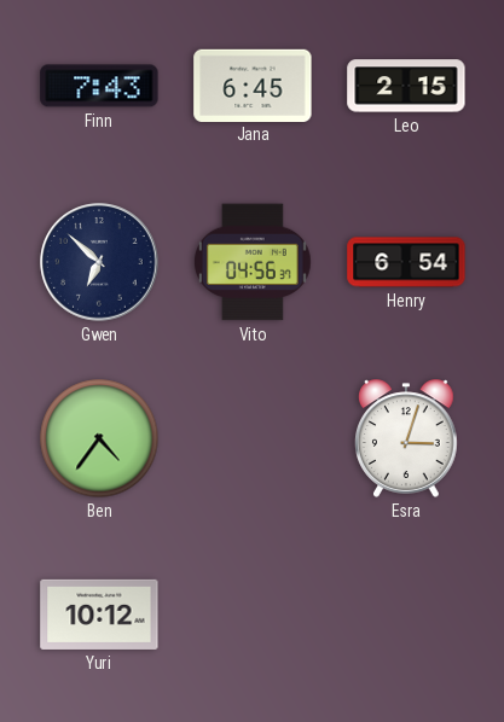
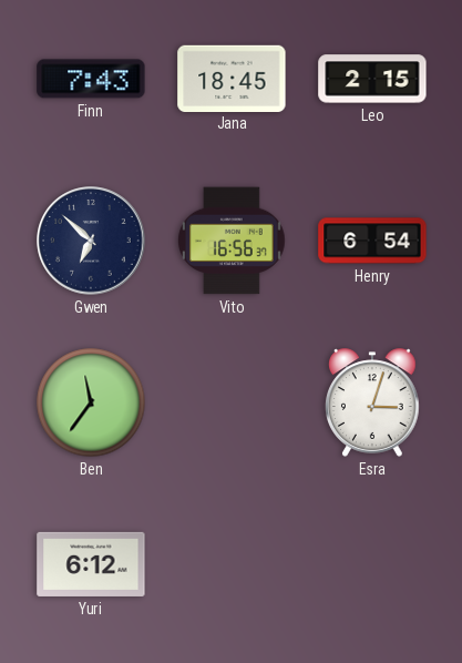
Jana: 6:45 -> 18:45
Vito: 04:56 -> 16:56
Ben: 4:36 -> 11:36
Yuri: 10:12 -> 6:12
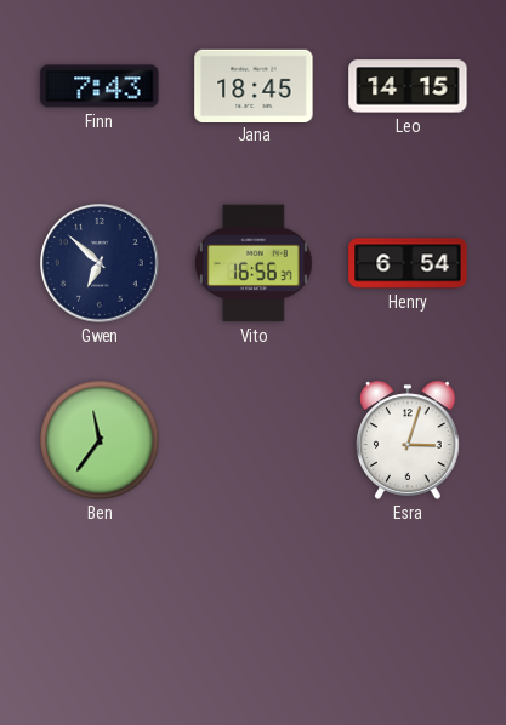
Leo: 2:15 -> 14:15
Yuri: 6:12 -> none
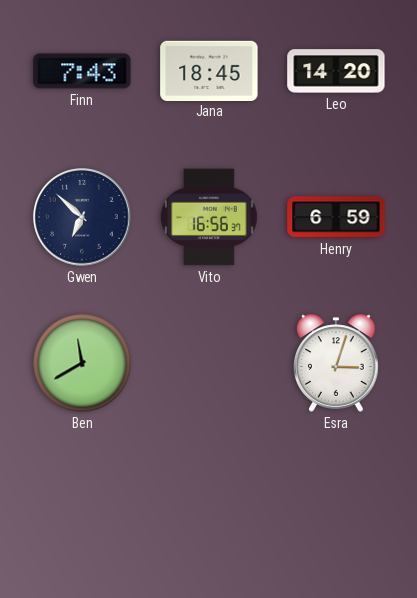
Leo: 14:15 -> 14:20
Henry: 6:54 -> 6:59
Ben: 11:36 -> 11:40
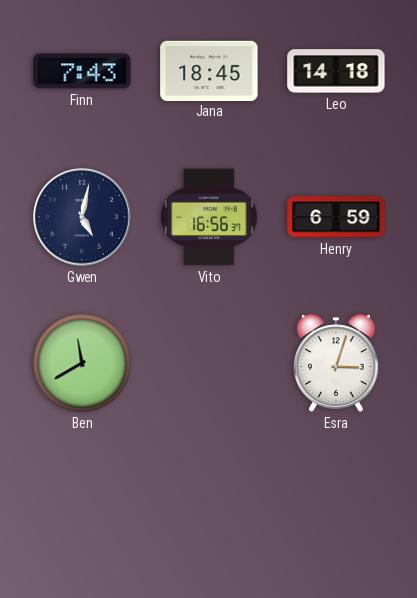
Leo: 14:20 -> 14:18
Gwen: 6:52 -> 5:02
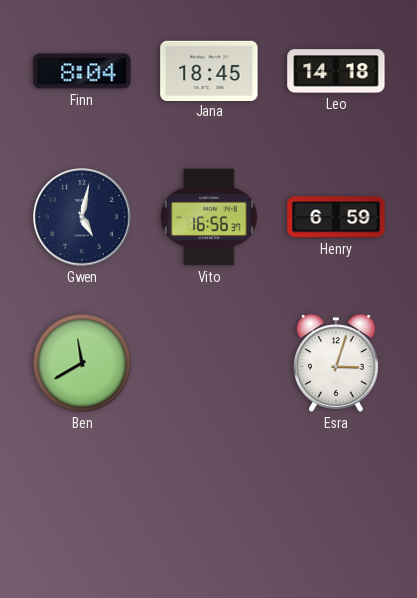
Finn: 7:43 -> 8:04
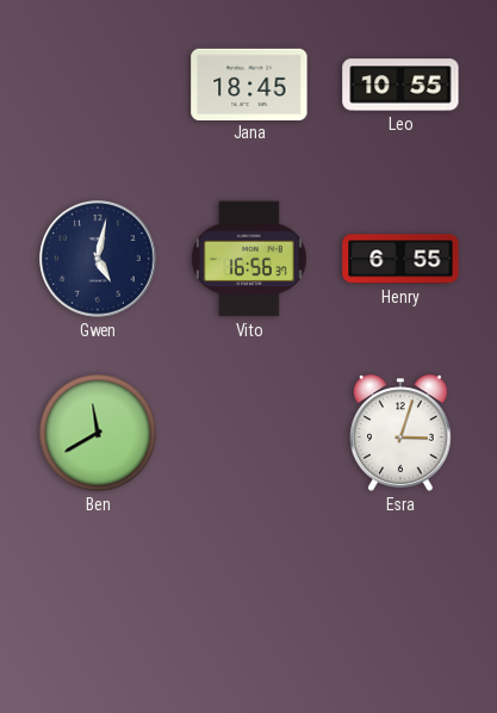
Finn: 8:04 -> none
Leo: 14:18 -> 10:55
Henry: 6:59 -> 6:55
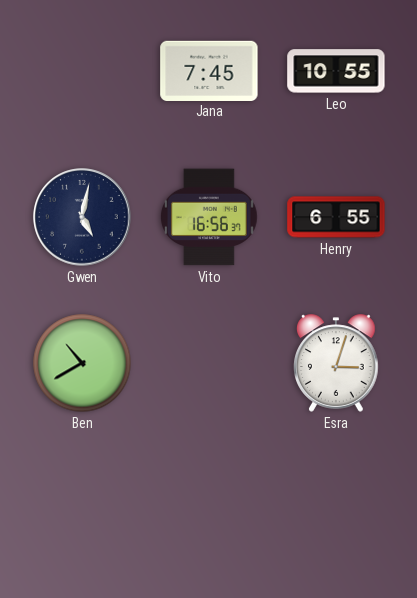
Jana: 18:45 -> 7:45
Ben: 11:40 -> 10:40
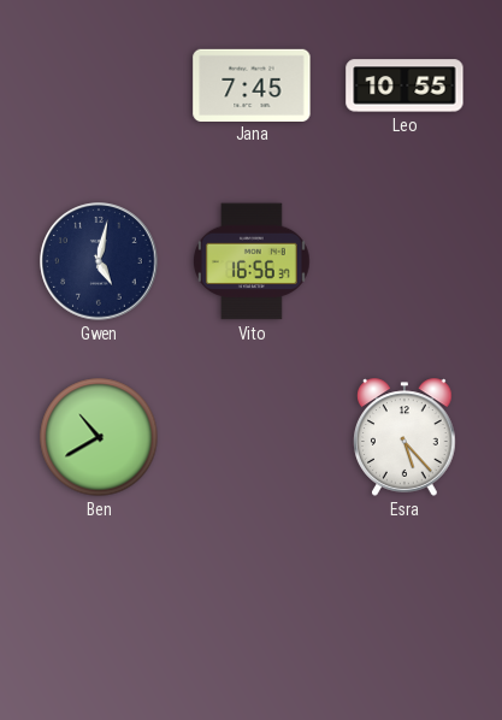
Henry: 6:55 -> none
Esra: 3:03 -> 5:23
